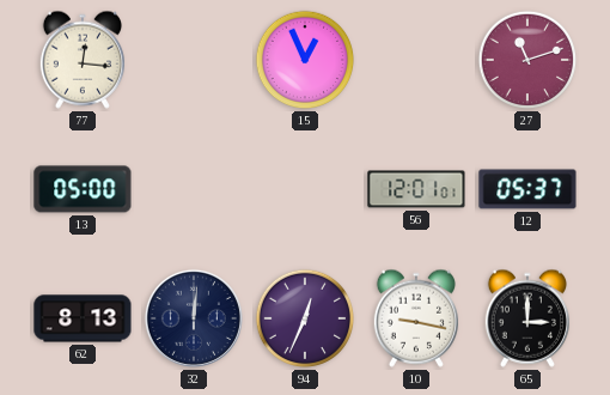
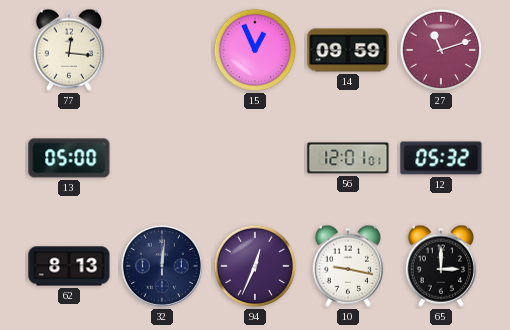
14: none -> 09:59
12: 05:37 -> 05:32
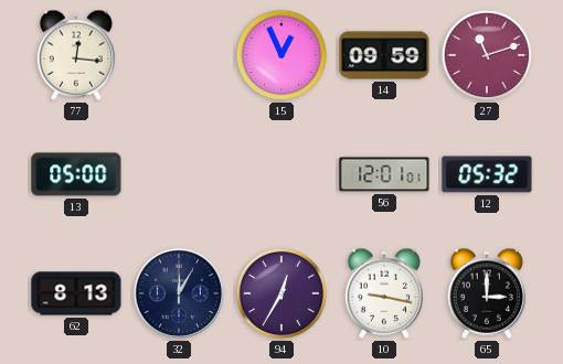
32: 12:01 -> 12:05
94: 12:34 -> 12:35
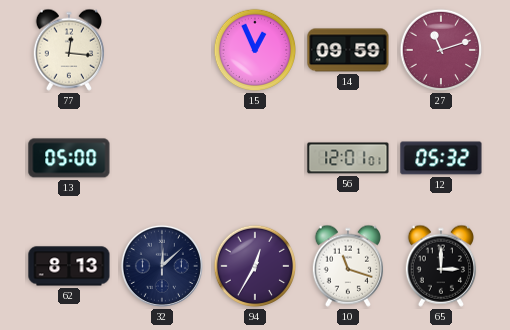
32: 12:05 -> 12:08
10: 9:17 -> 11:18
